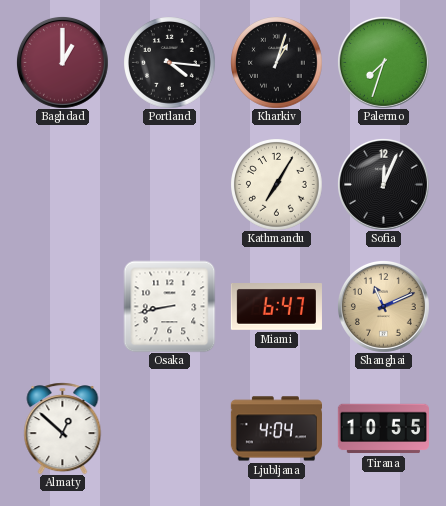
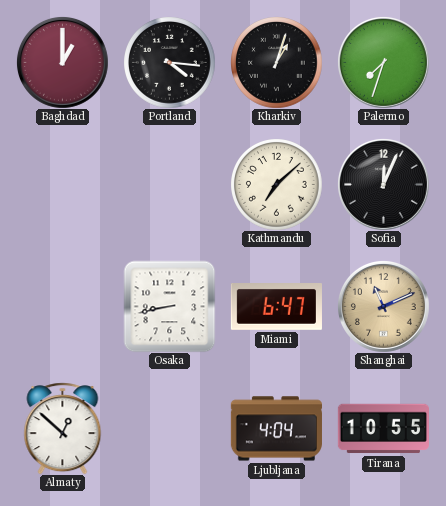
Kathmandu: 7:05 -> 7:08
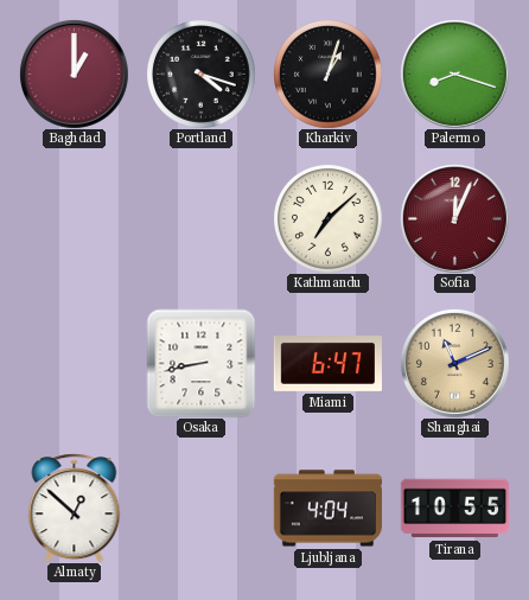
Portland: 4:16 -> 4:18
Palermo: 7:33 -> 8:18
Sofia dial: black -> burgundy
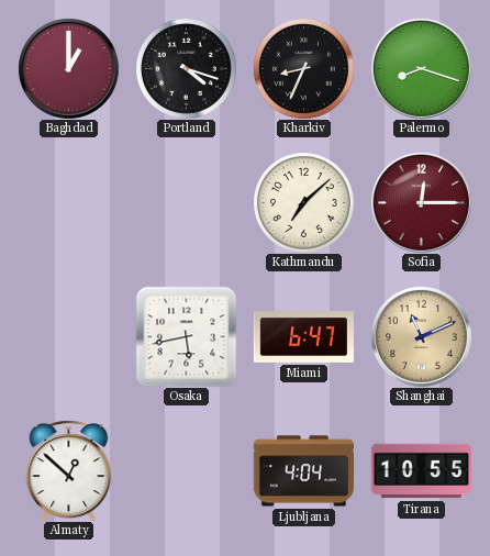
Kharkiv: 1:03 -> 8:34
Sofia: 12:04 -> 12:15
Osaka: 8:43 -> 5:43
